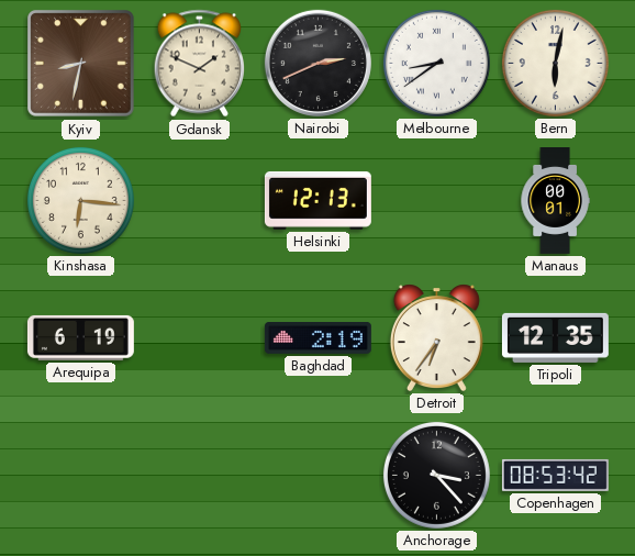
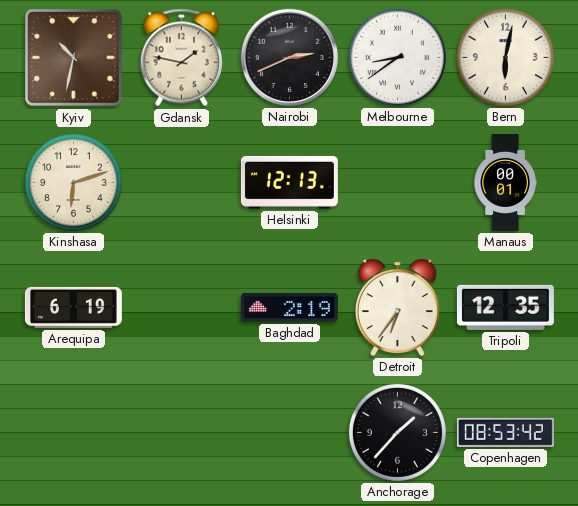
Kyiv: 8:32 -> 10:32
Gdansk: 1:49 -> 1:47
Kinshasa: 6:16 -> 6:12
Anchorage: 3:23 -> 1:37
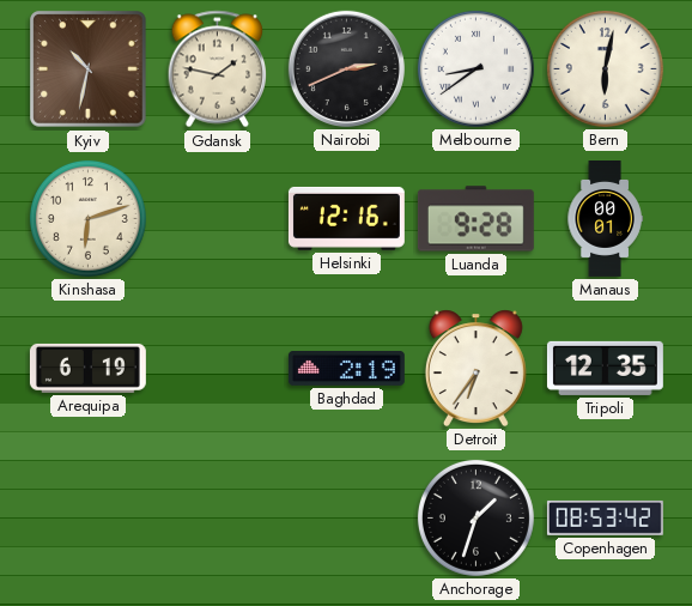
Helsinki: 12:13 -> 12:16
Luanda: none -> 9:28
Anchorage: 1:37 -> 1:33
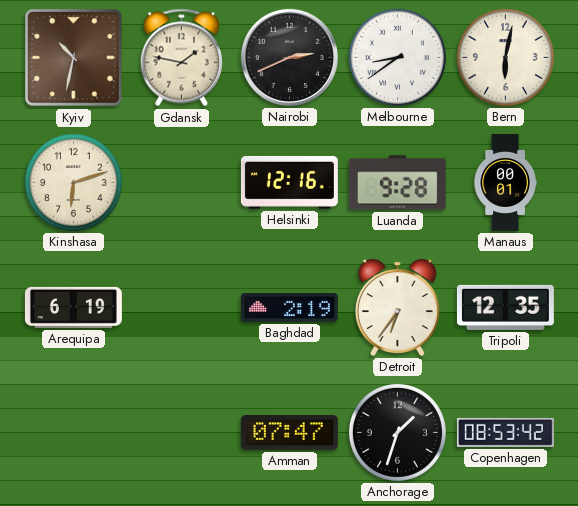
Amman: none -> 07:47
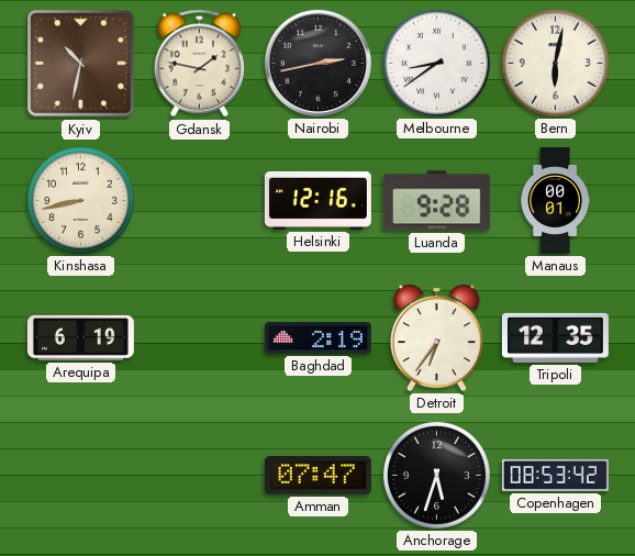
Nairobi: 2:41 -> 2:43
Kinshasa: 6:12 -> 8:43
Anchorage: 1:33 -> 5:33
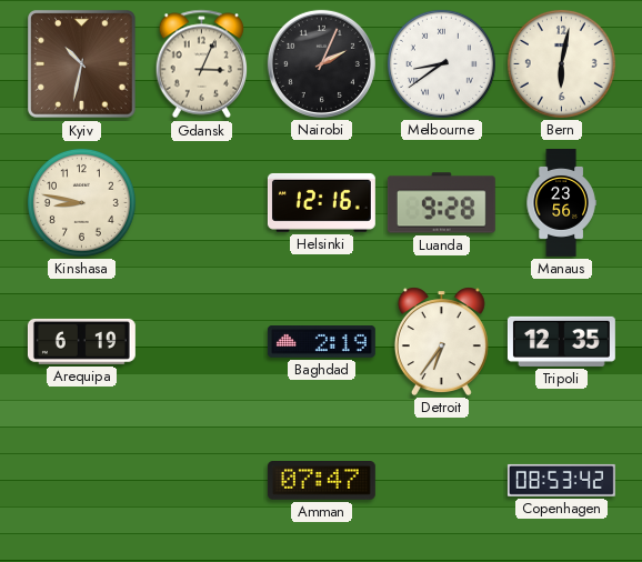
Gdansk: 1:47 -> 3:04
Nairobi: 2:43 -> 2:04
Kinshasa: 8:43 -> 8:47
Manaus: 00:01 -> 23:56
Anchorage: 5:33 -> none
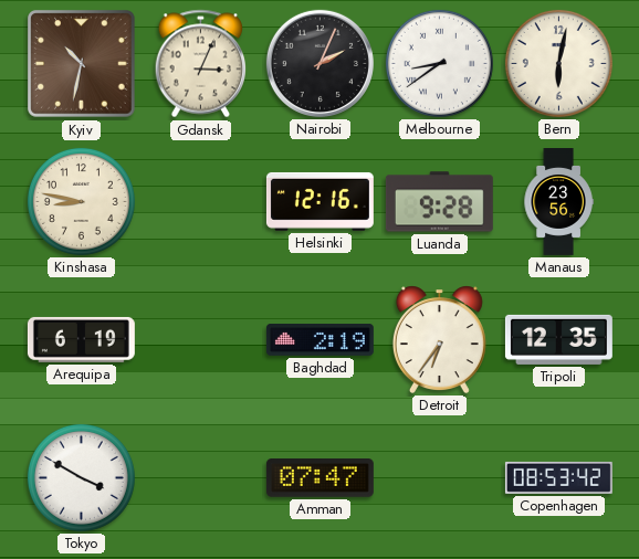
Tokyo: none -> 3:50
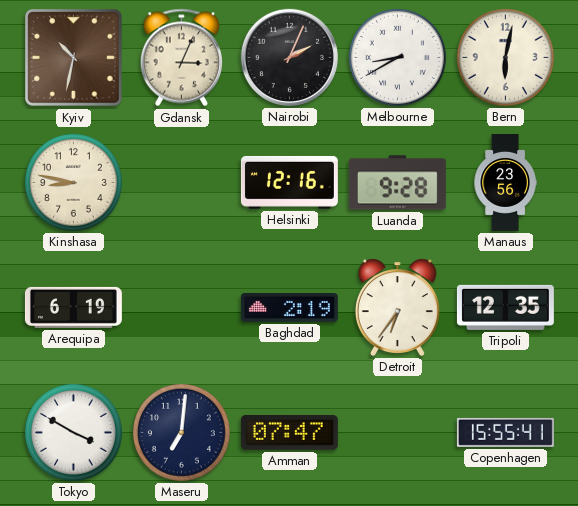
Melbourne: 8:39 -> 8:40
Maseru: none -> 7:01
Copenhagen: 08:53 -> 15:55
